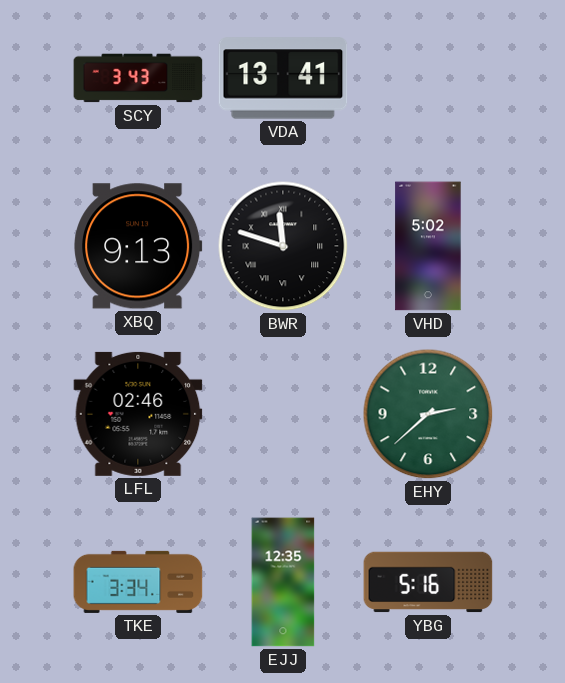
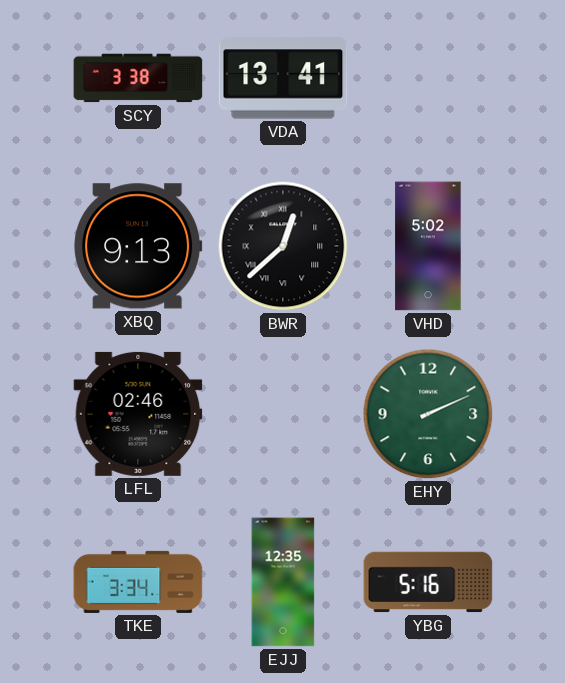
SCY: 3:43 -> 3:38
BWR: 11:48 -> 12:38
EHY: 2:38 -> 2:11
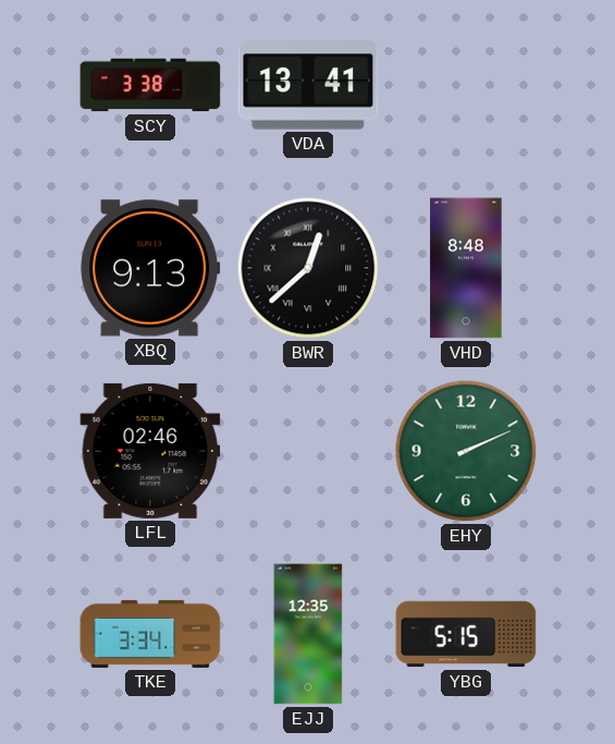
VHD: 5:02 -> 8:48
YBG: 5:16 -> 5:15
